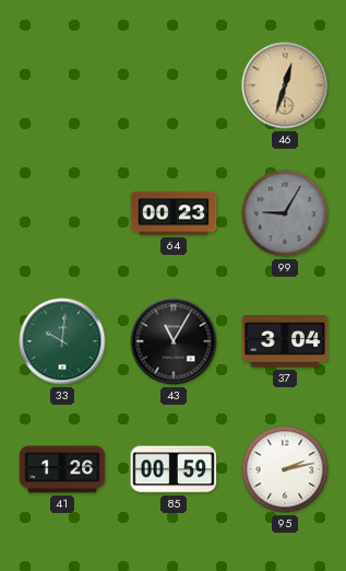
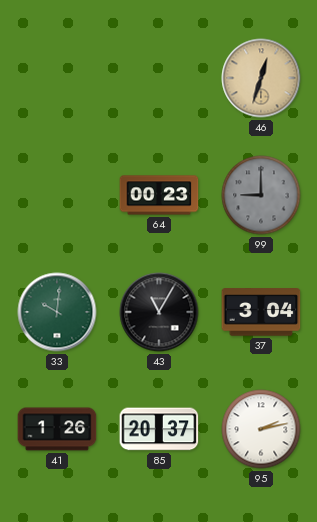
99: 9:05 -> 9:00
85: 00:59 -> 20:37
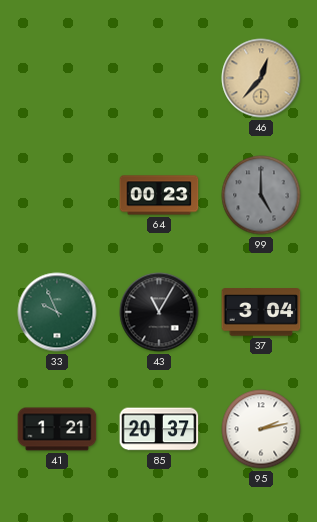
46: 12:33 -> 12:37
99: 9:00 -> 5:00
33: 10:01 -> 9:56
41: 1:26 -> 1:21
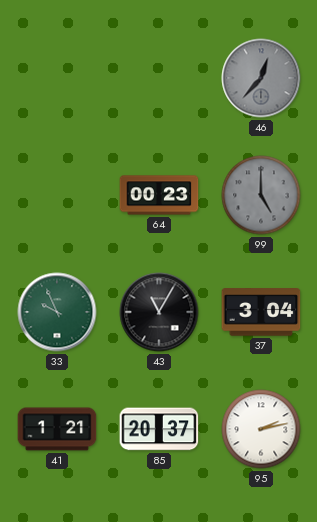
46 dial: champagne -> grey
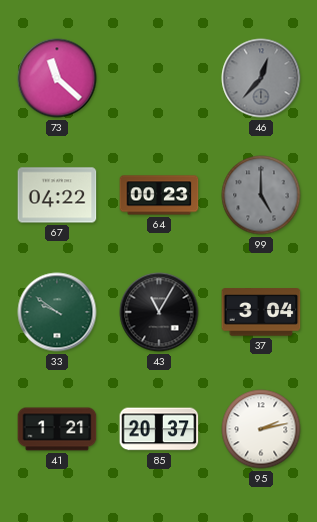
73: none -> 11:22
67: none -> 04:22
33: 9:56 -> 9:51
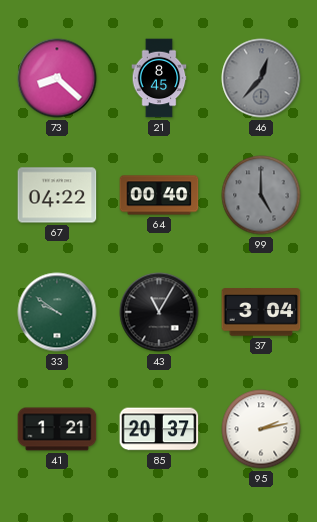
73: 11:22 -> 8:22
21: none -> 8:45
64: 00:23 -> 00:40
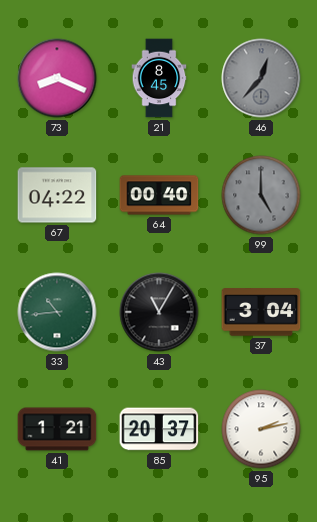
73: 8:22 -> 8:19
33: 9:51 -> 10:44
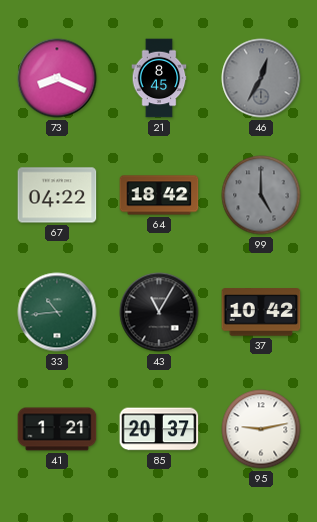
46: 12:37 -> 12:35
64: 00:40 -> 18:42
37: 3:04 -> 10:42
95: 2:13 -> 9:13
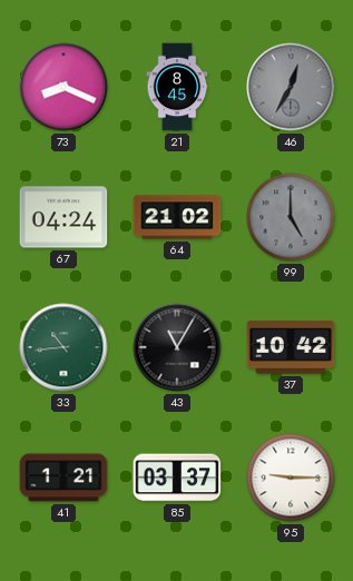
67: 04:22 -> 04:24
64: 18:42 -> 21:02
85: 20:37 -> 03:37
95: 9:13 -> 9:15
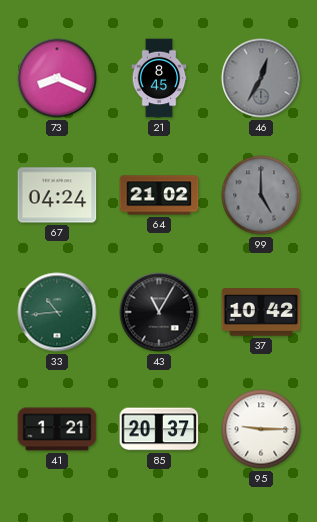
85: 03:37 -> 20:37
